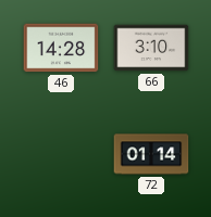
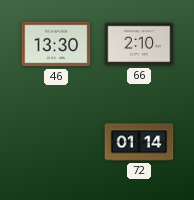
46: 14:28 -> 13:30
66: 3:10 -> 2:10
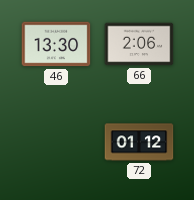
66: 2:10 -> 2:06
72: 01:14 -> 01:12
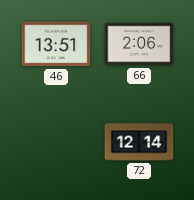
46: 13:30 -> 13:51
72: 01:12 -> 12:14
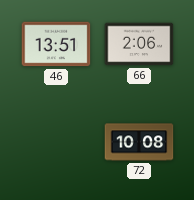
72: 12:14 -> 10:08
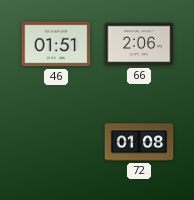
46: 13:51 -> 01:51
72: 10:08 -> 01:08
